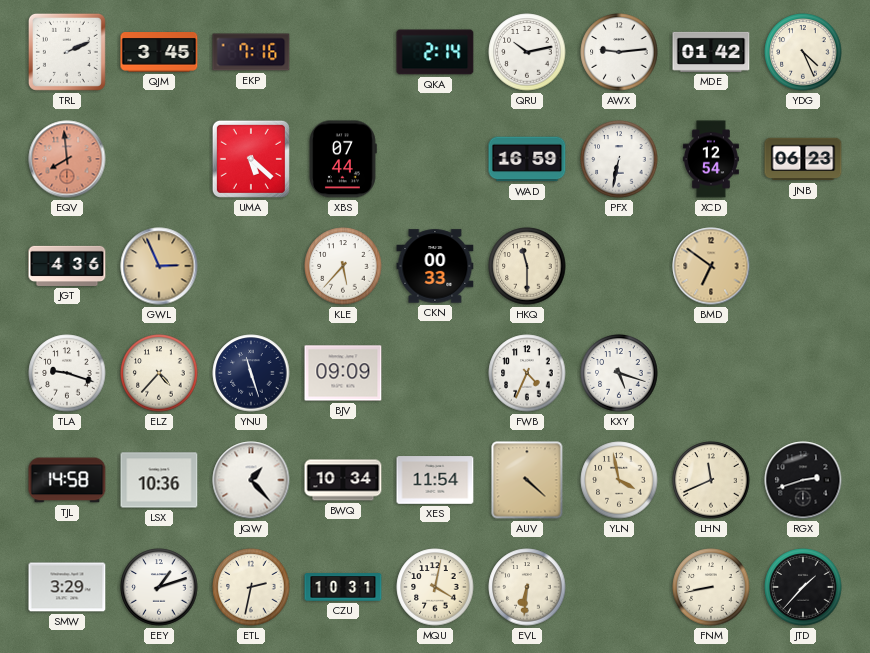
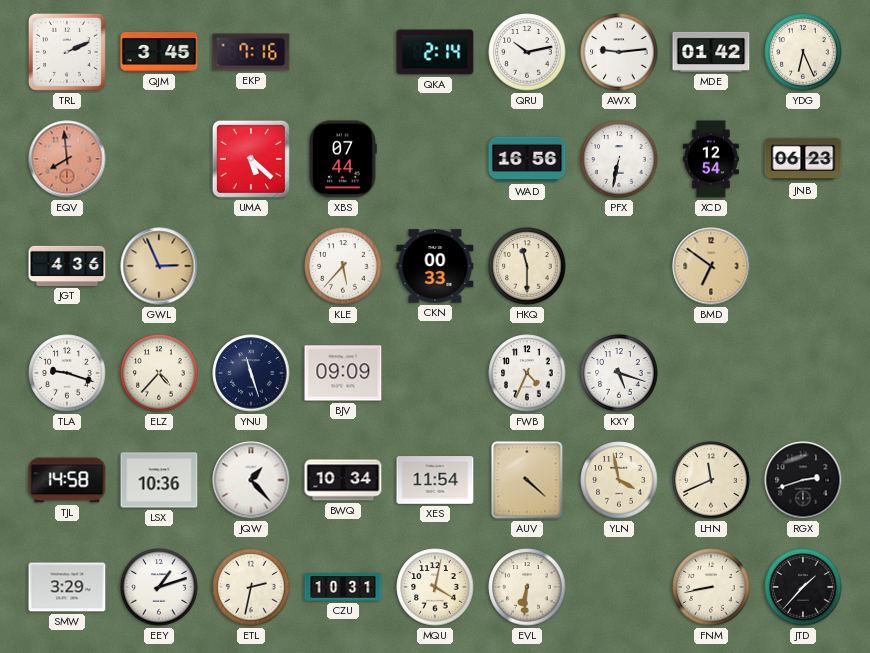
YDG: 4:26 -> 6:26
WAD: 16:59 -> 16:56
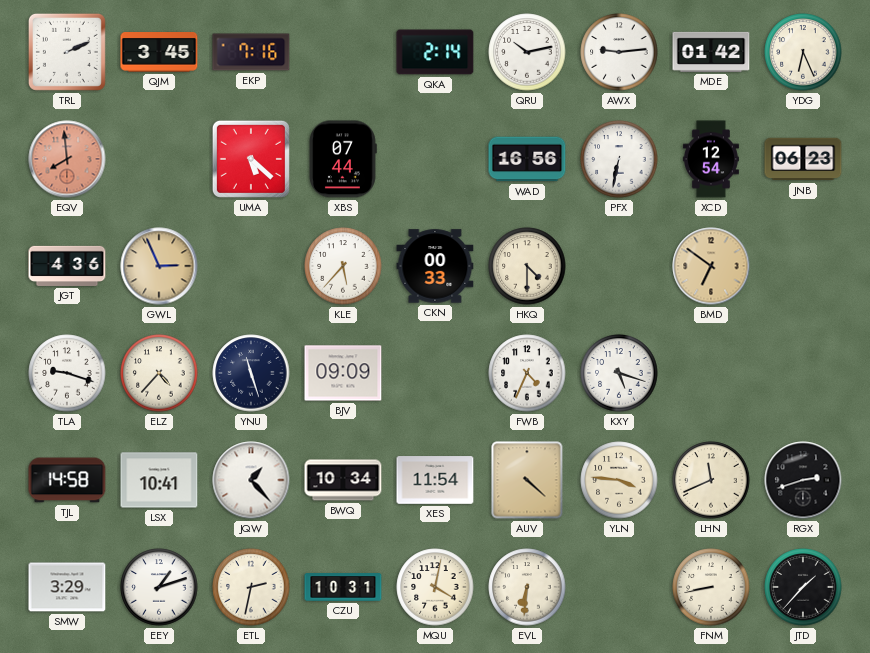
HKQ: 11:30 -> 4:30
LSX: 10:36 -> 10:41
YLN: 3:58 -> 3:46
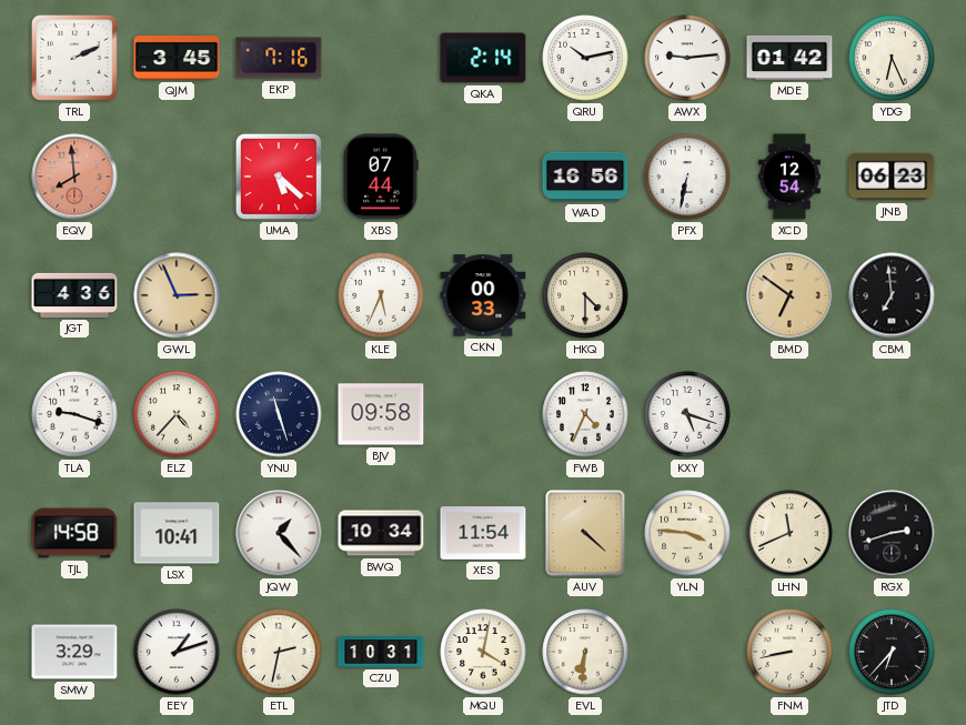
KLE: 5:37 -> 5:34
CBM: none -> 6:59
BJV: 09:09 -> 09:58
JTD: 1:37 -> 6:37
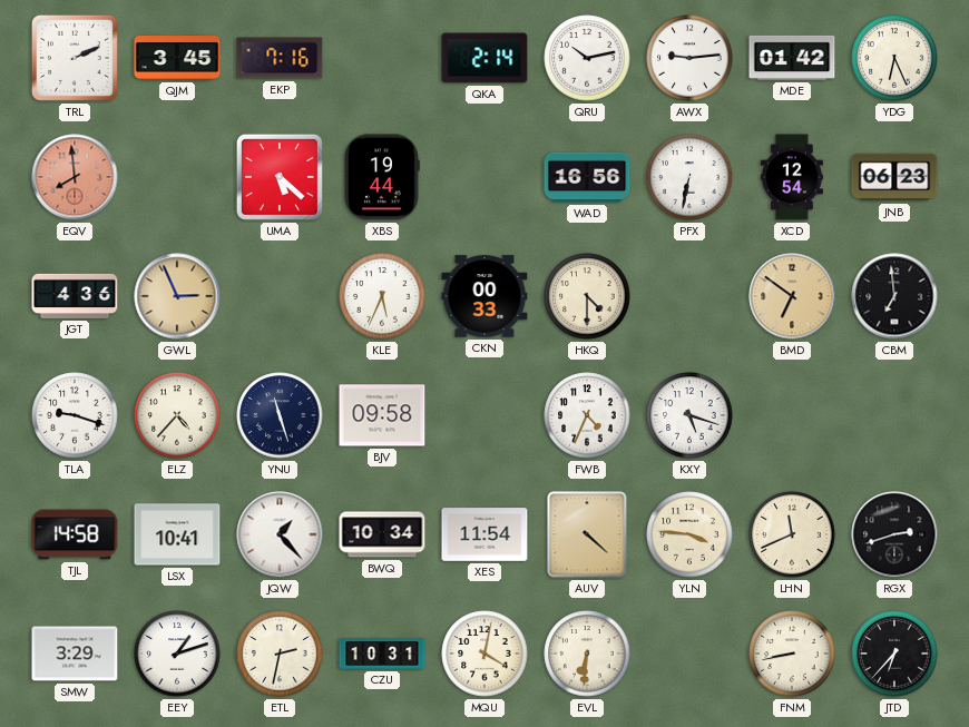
XBS: 07:44 -> 19:44
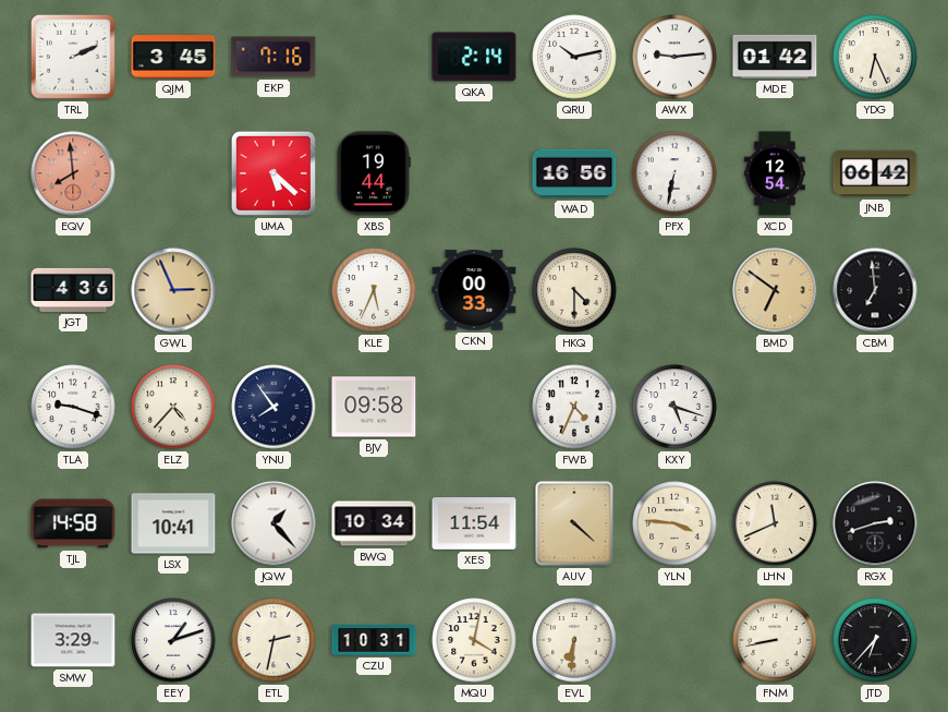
JNB: 06:23 -> 06:42
YNU: 11:27 -> 7:54
